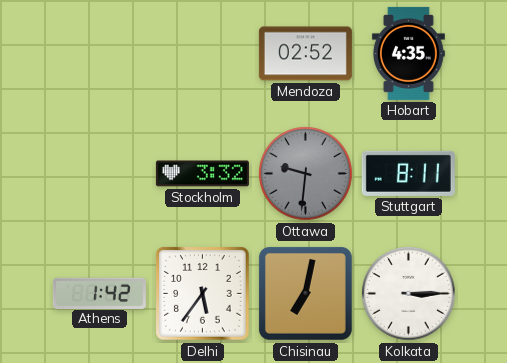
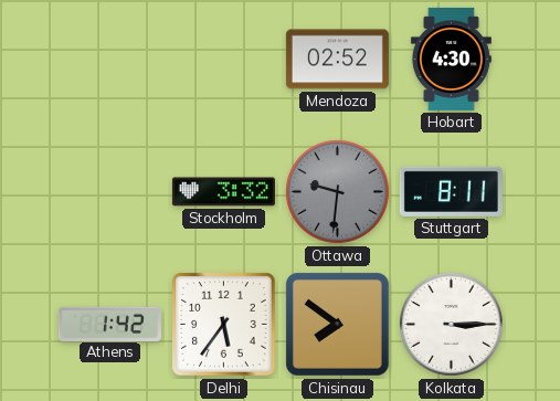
Hobart: 4:35 -> 4:30
Chisinau: 7:02 -> 7:51
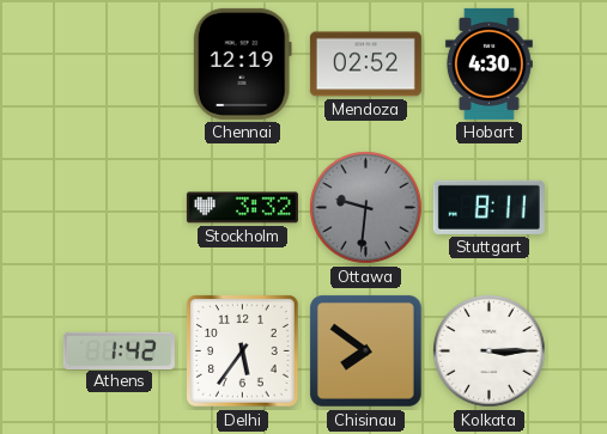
Chennai: none -> 12:19
